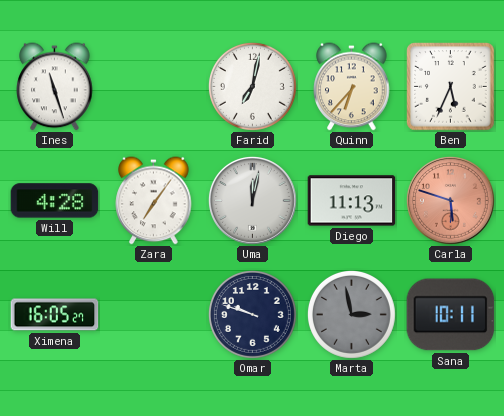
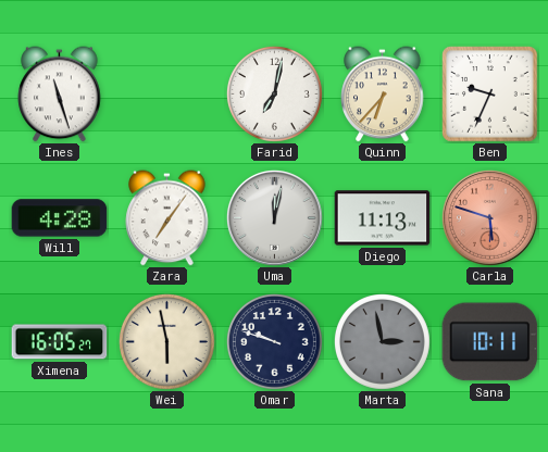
Ben: 5:34 -> 9:34
Wei: none -> 5:58
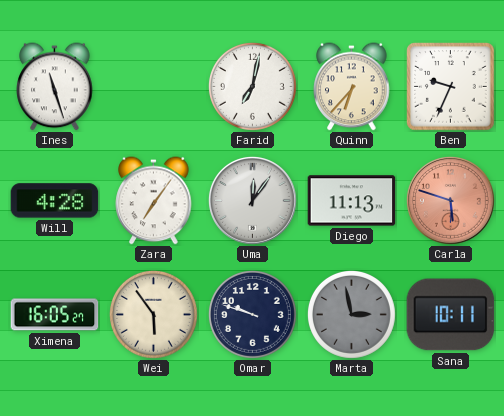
Uma: 12:02 -> 12:06
Wei: 5:58 -> 5:54
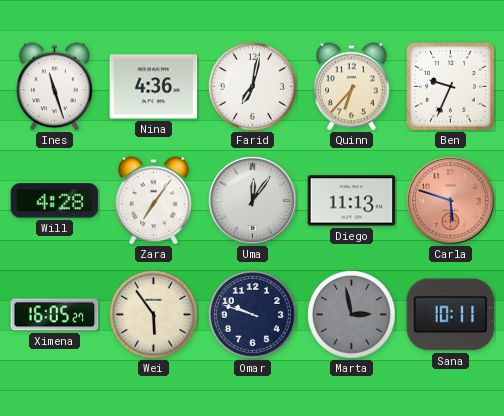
Nina: none -> 4:36
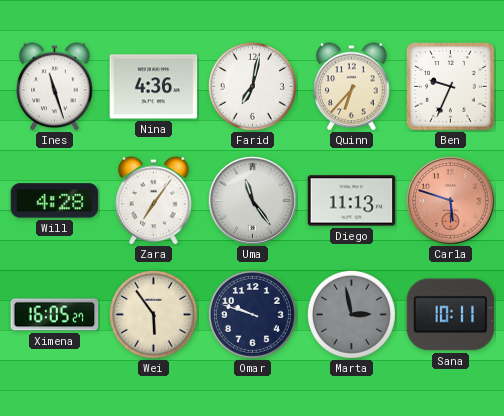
Uma: 12:06 -> 11:24
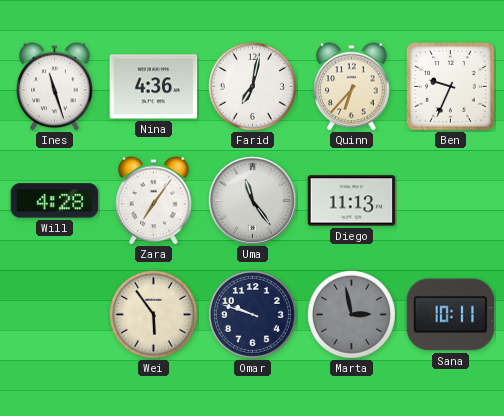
Carla: 5:48 -> none
Ximena: 16:05 -> none
